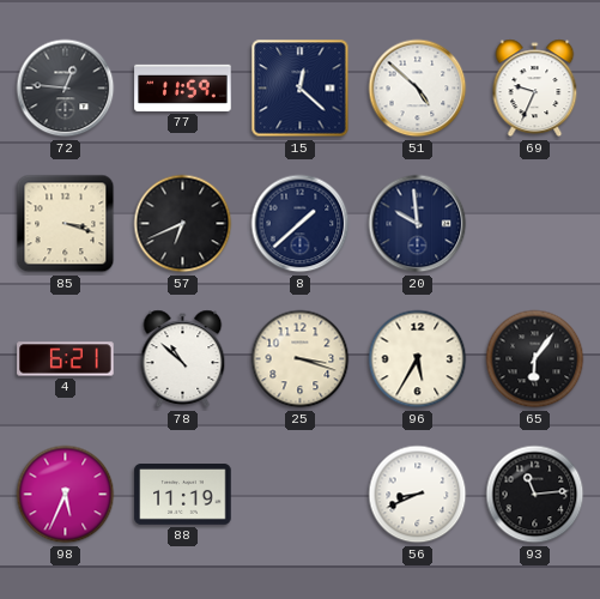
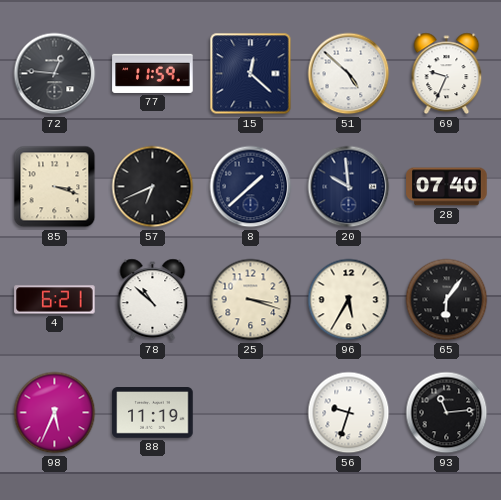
28: none -> 07:40
56: 8:41 -> 9:33
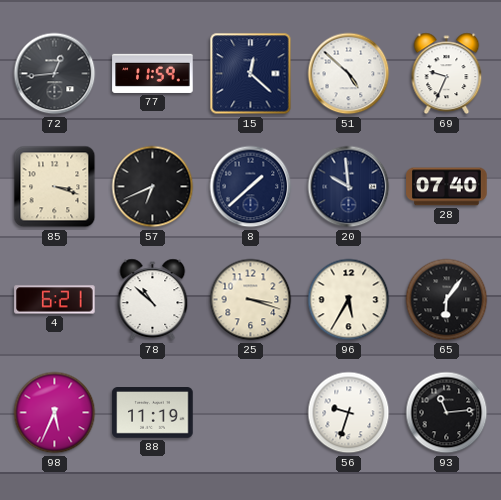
72: 12:46 -> 12:44
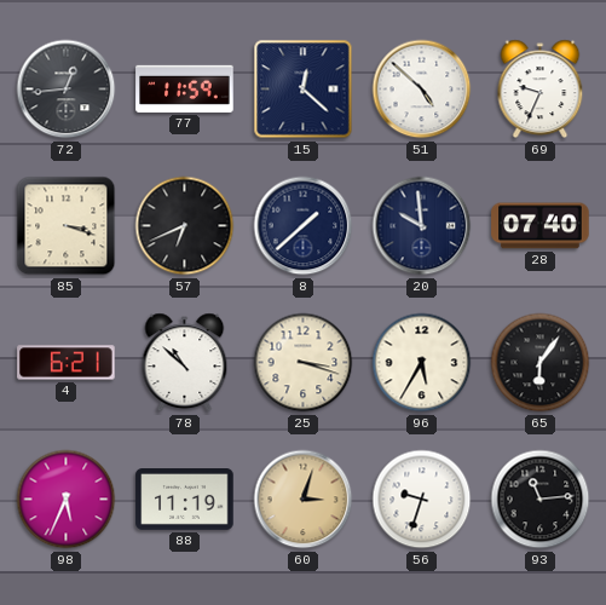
60: none -> 3:03
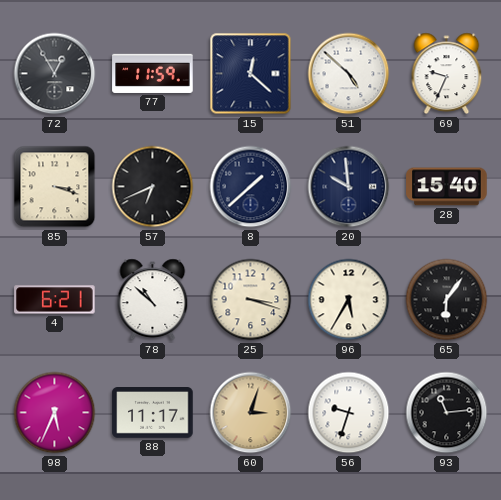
72: 12:44 -> 12:55
28: 07:40 -> 15:40
88: 11:19 -> 11:17
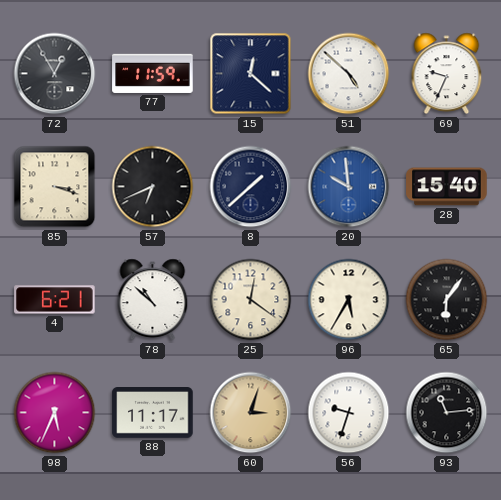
20 dial: navy -> blue
25: 3:18 -> 12:21
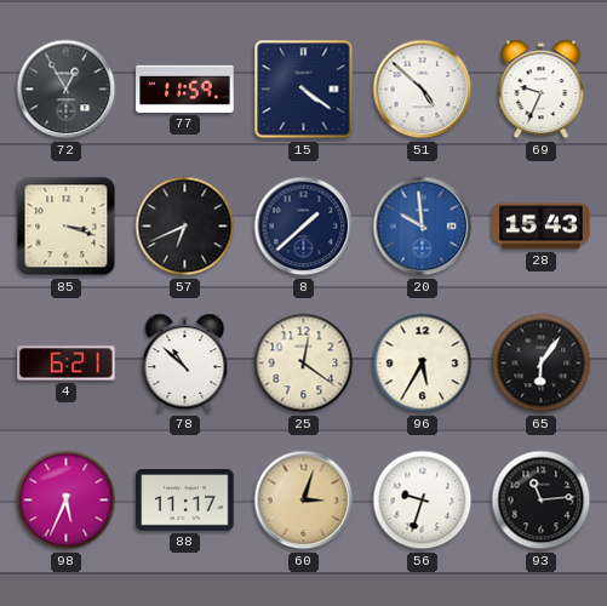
15: 12:22 -> 4:21
28: 15:40 -> 15:43
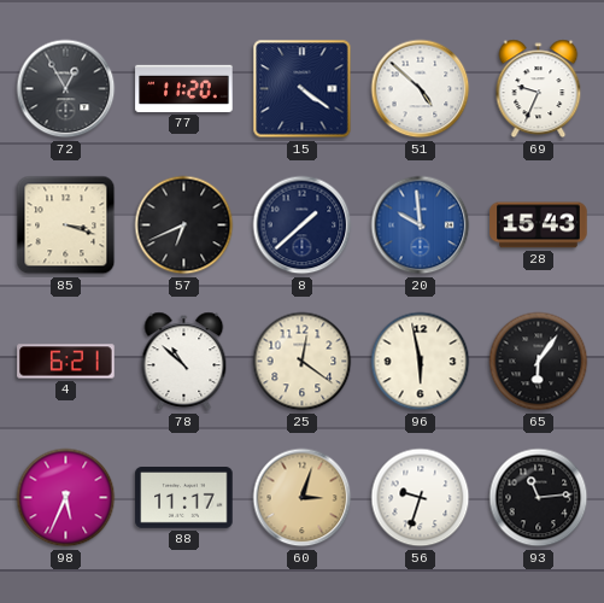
77: 11:59 -> 11:20
96: 5:35 -> 5:58
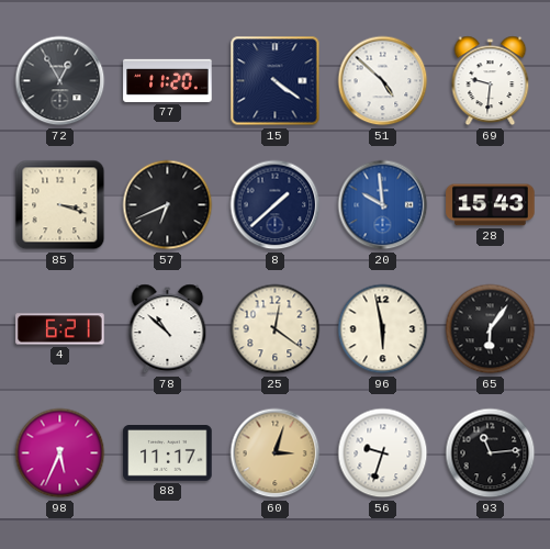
69: 9:34 -> 9:31
